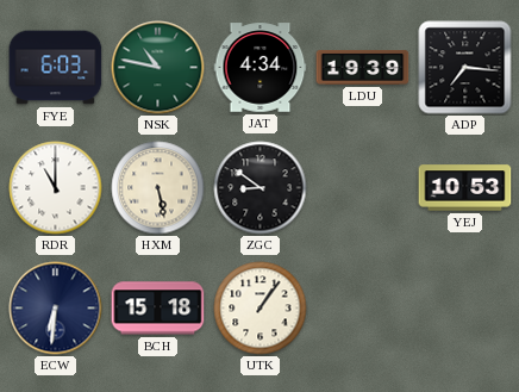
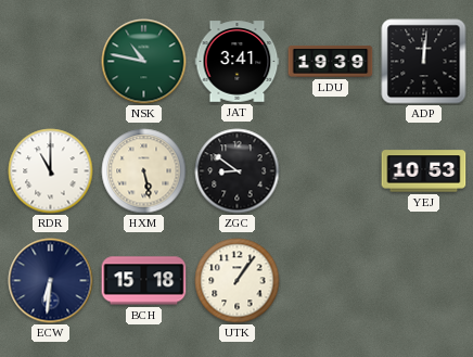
FYE: 6:03 -> none
JAT: 4:34 -> 3:41
ADP: 7:16 -> 12:01
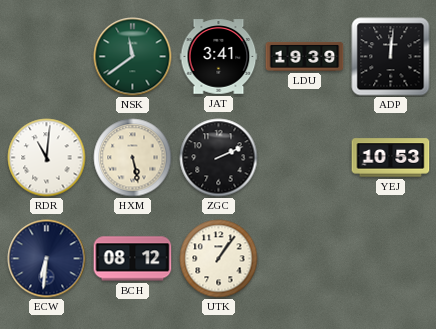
NSK: 10:47 -> 11:39
RDR: 11:00 -> 11:01
ZGC: 8:51 -> 2:11
BCH: 15:18 -> 08:12
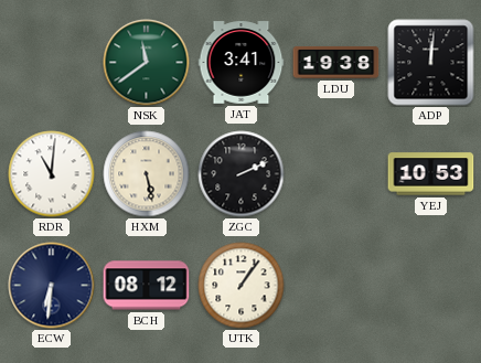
LDU: 19:39 -> 19:38
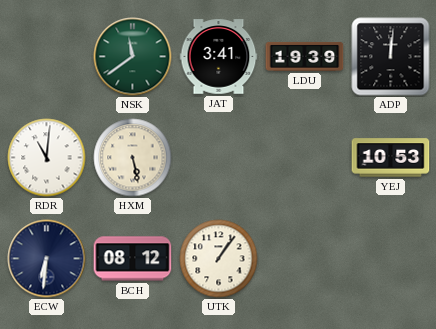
LDU: 19:38 -> 19:39
ZGC: 2:11 -> none
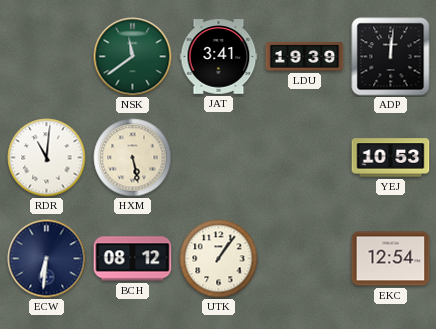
EKC: none -> 12:54
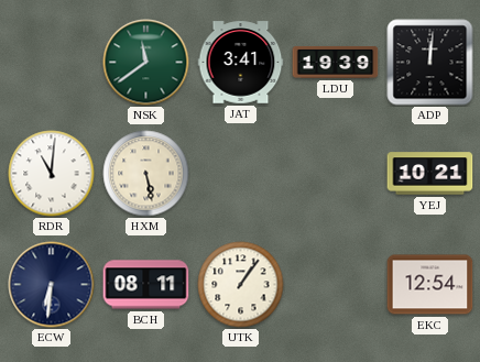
YEJ: 10:53 -> 10:21
BCH: 08:12 -> 08:11
